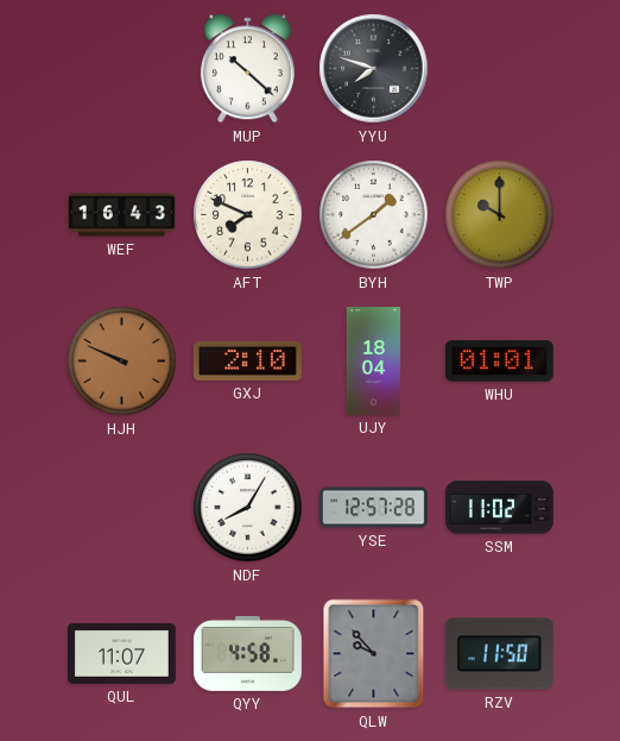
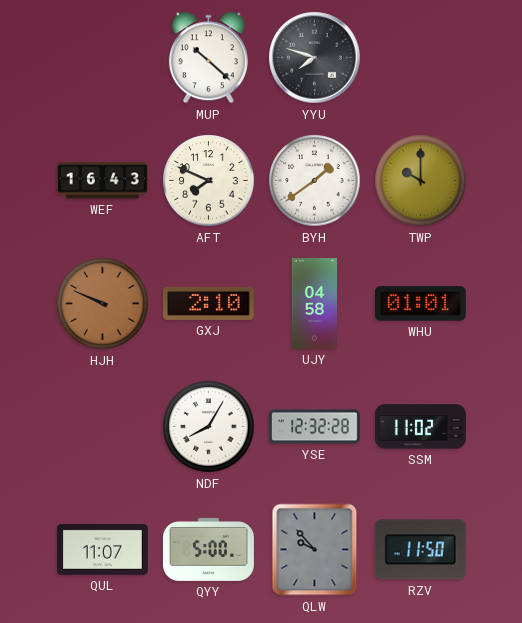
UJY: 18:04 -> 04:58
YSE: 12:57 -> 12:32
QYY: 4:58 -> 5:00
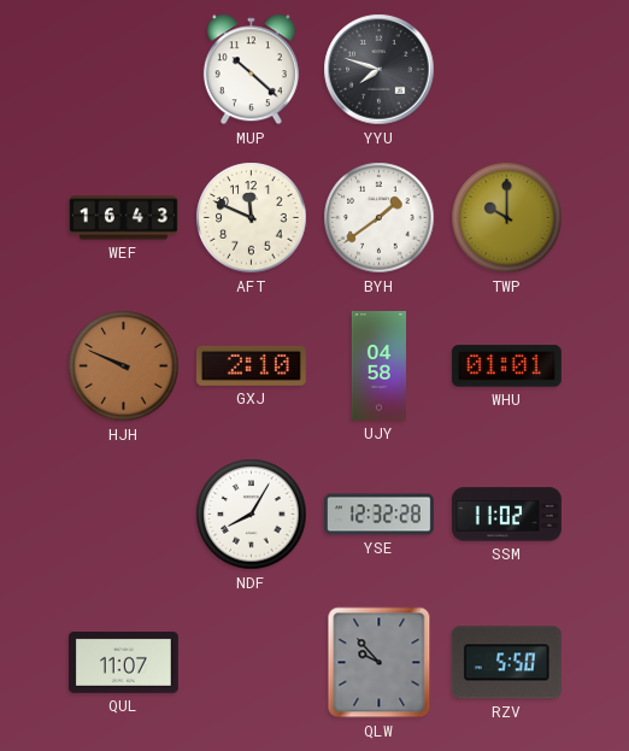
AFT: 7:49 -> 11:49
QYY: 5:00 -> none
RZV: 11:50 -> 5:50
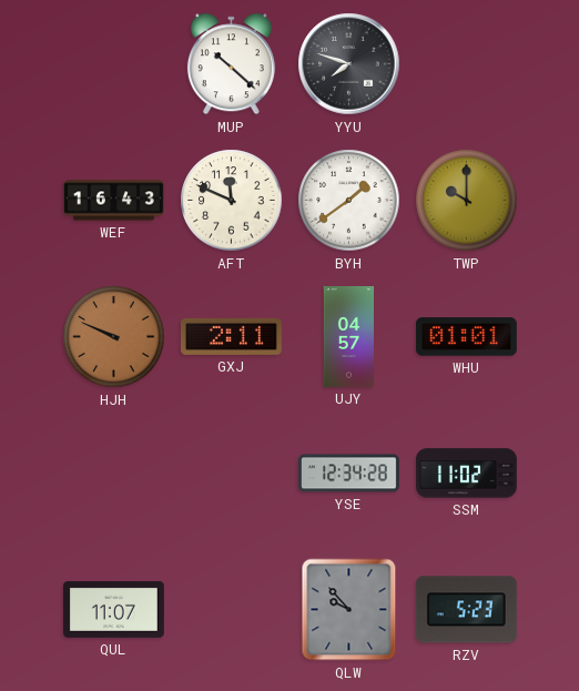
GXJ: 2:10 -> 2:11
UJY: 04:58 -> 04:57
NDF: 8:05 -> none
YSE: 12:32 -> 12:34
RZV: 5:50 -> 5:23
